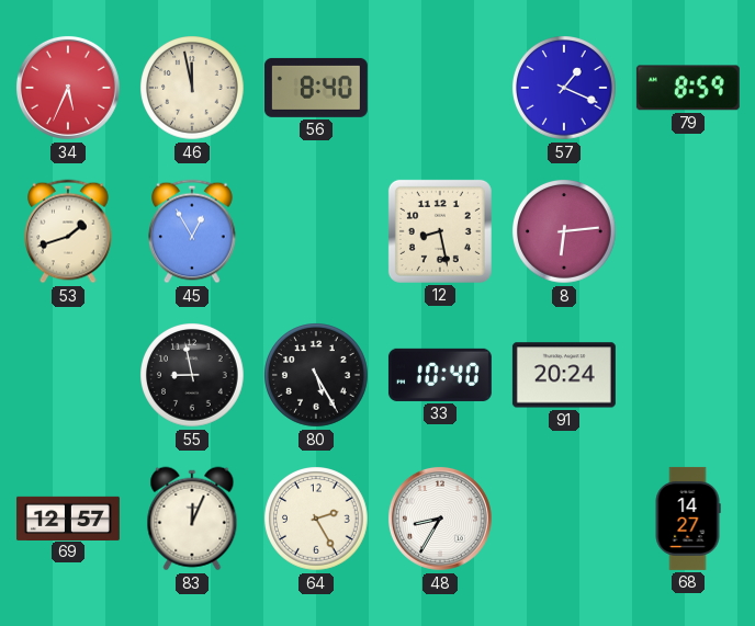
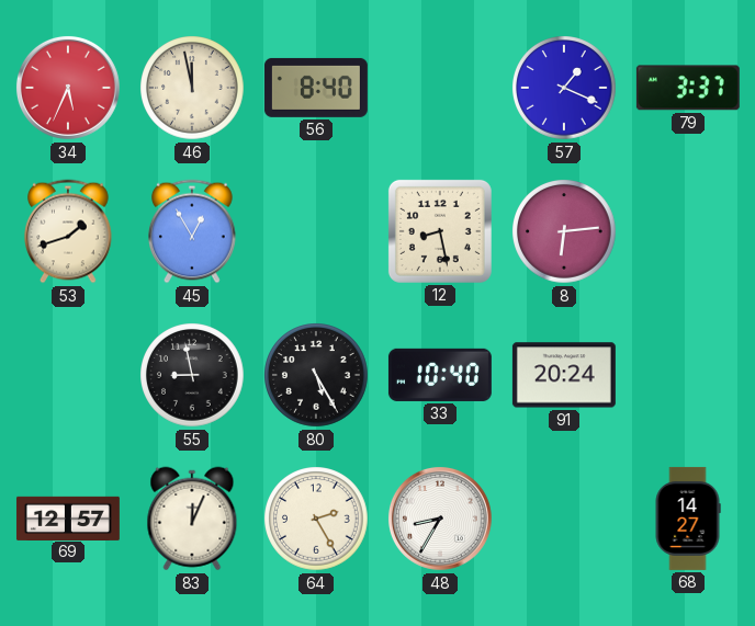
79: 8:59 -> 3:37
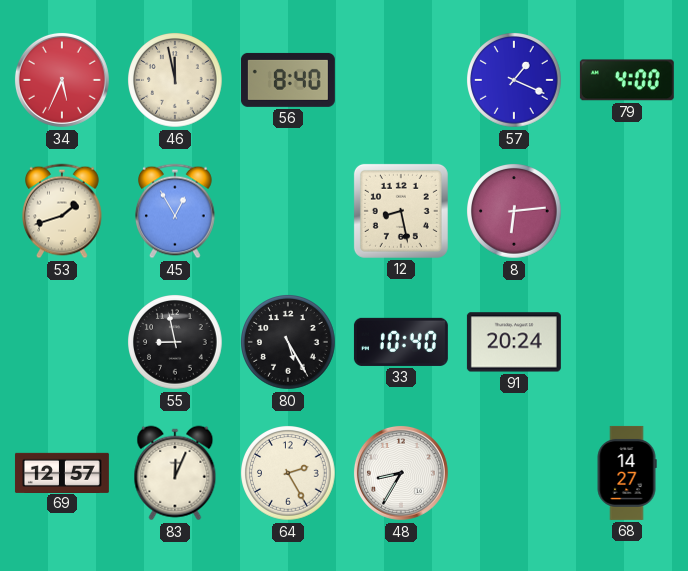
79: 3:37 -> 4:00
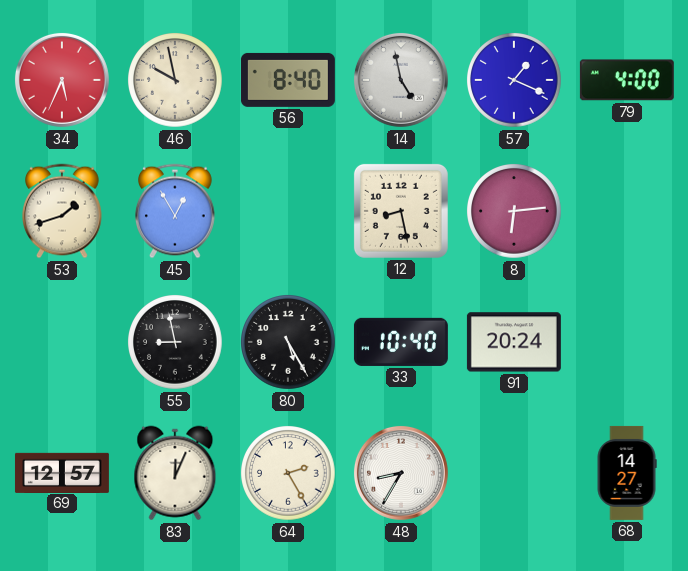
46: 11:58 -> 9:58
14: none -> 4:58
